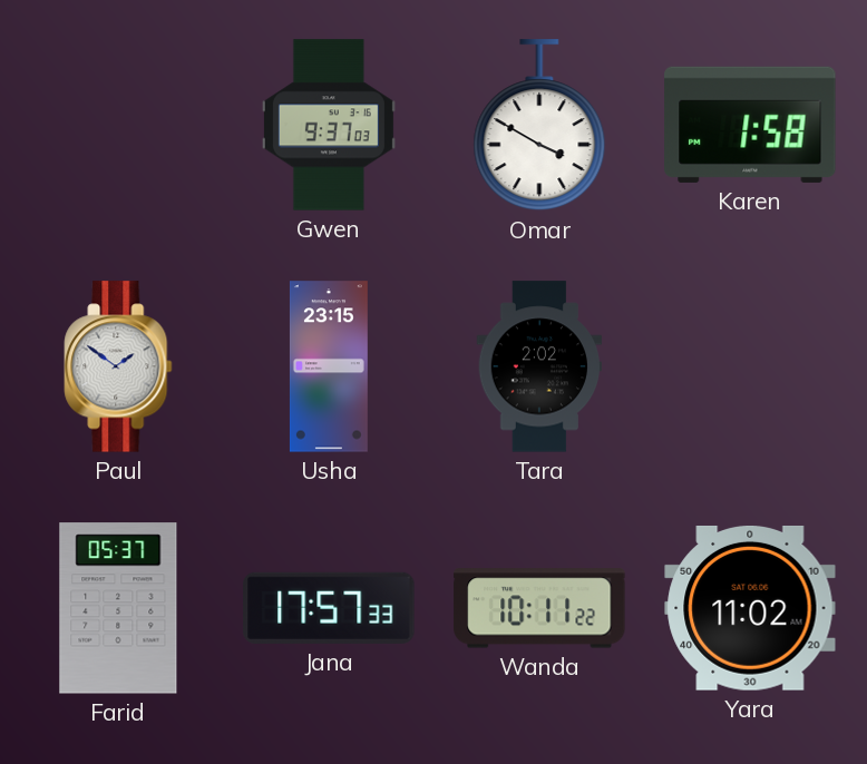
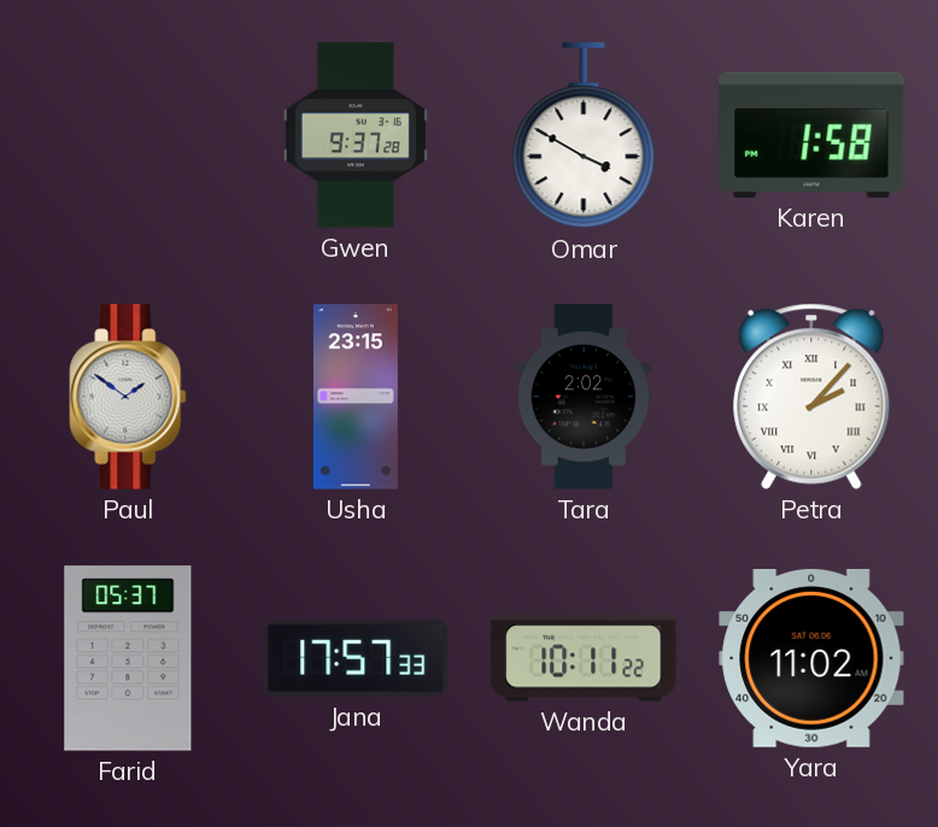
Gwen: 9:37:03 -> 9:37:28
Petra: none -> 2:07
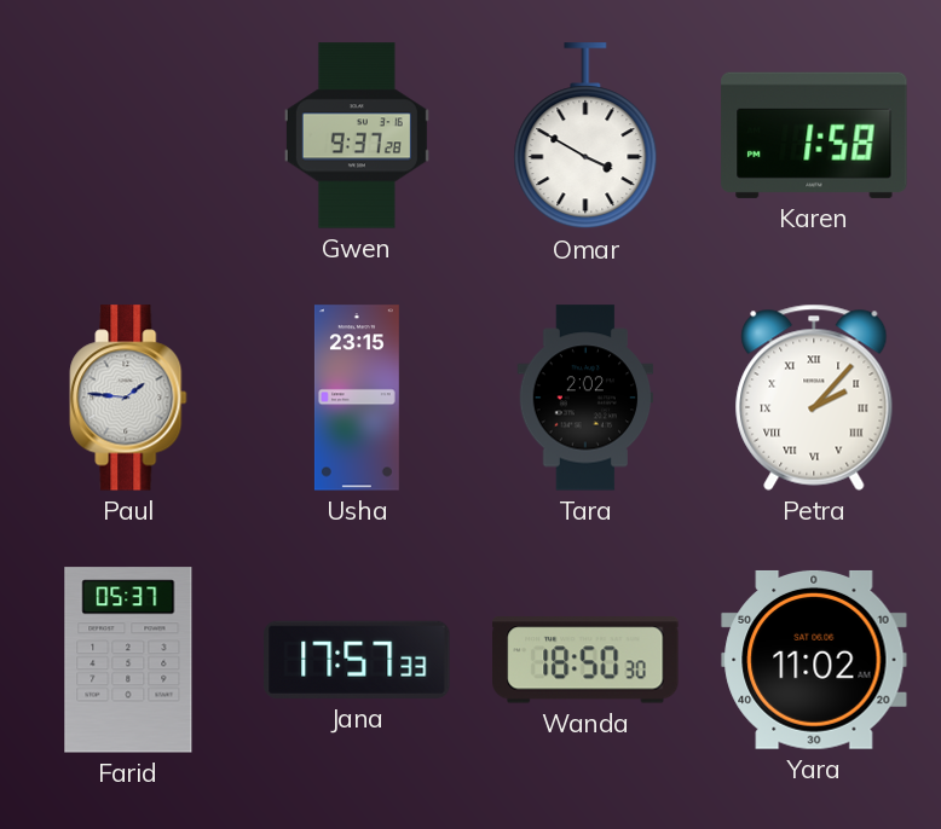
Paul: 1:51 -> 1:46
Wanda: 10:11 -> 18:50
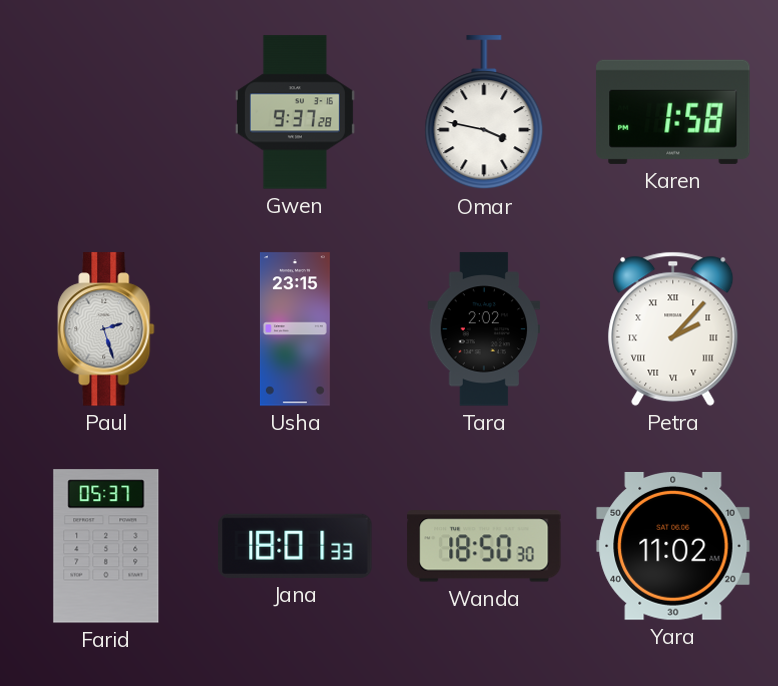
Omar: 3:50 -> 3:47
Paul: 1:46 -> 2:27
Jana: 17:57 -> 18:01
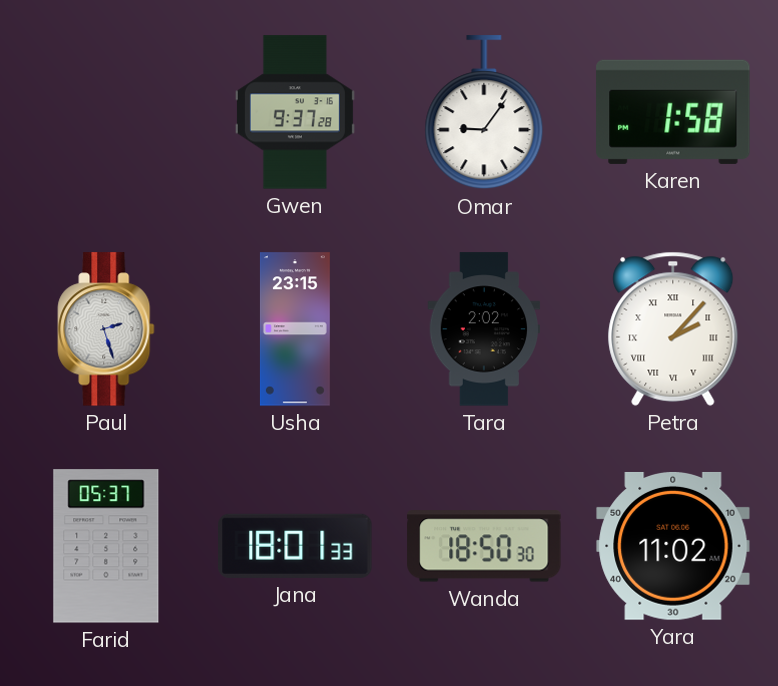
Omar: 3:47 -> 9:06
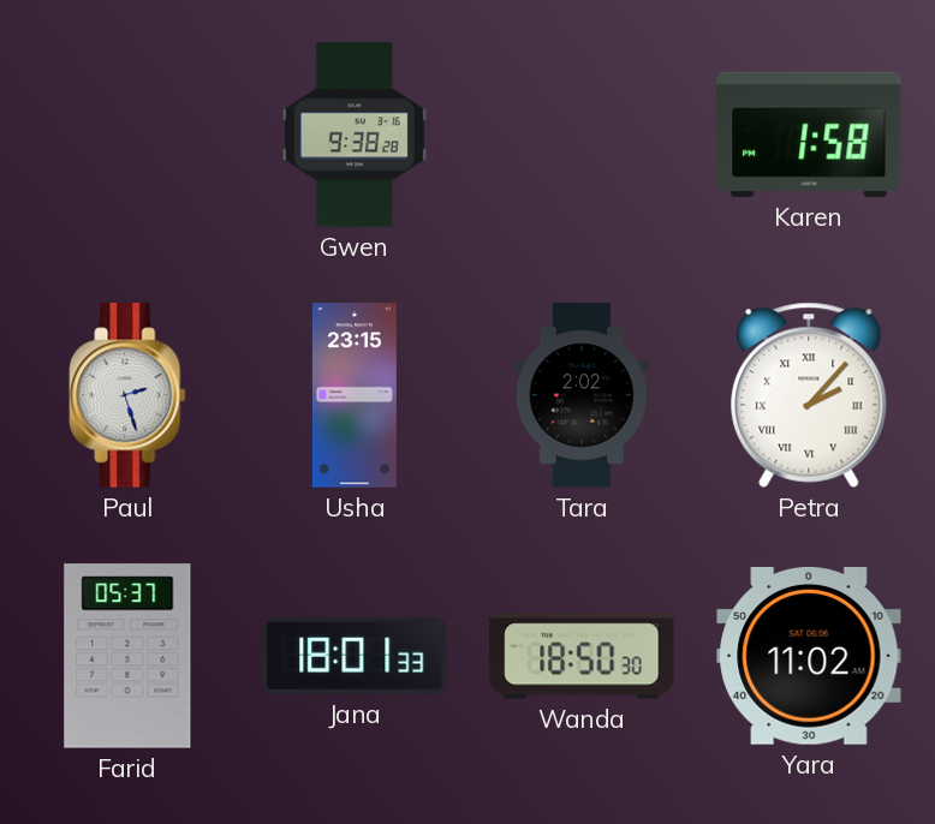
Gwen: 9:37 -> 9:38
Omar: 9:06 -> none
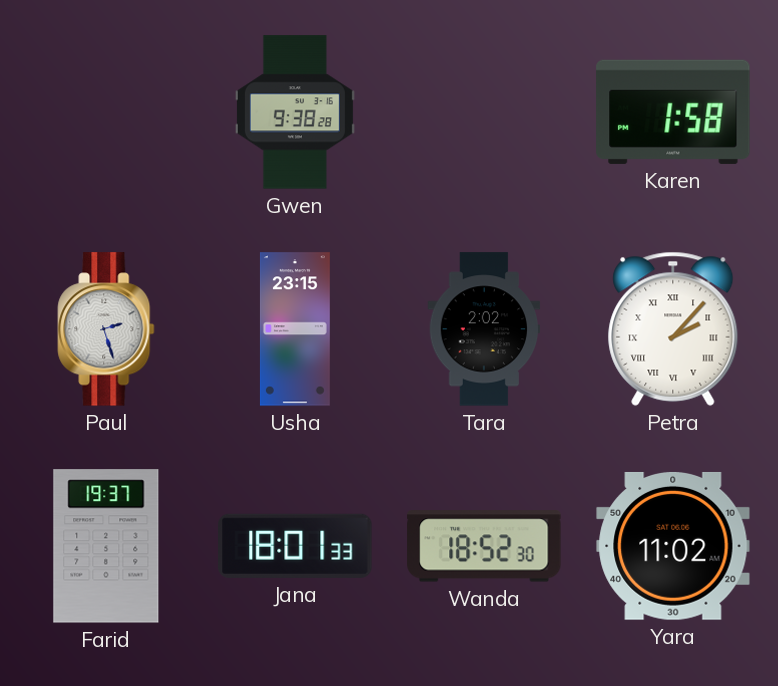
Farid: 05:37 -> 19:37
Wanda: 18:50 -> 18:52
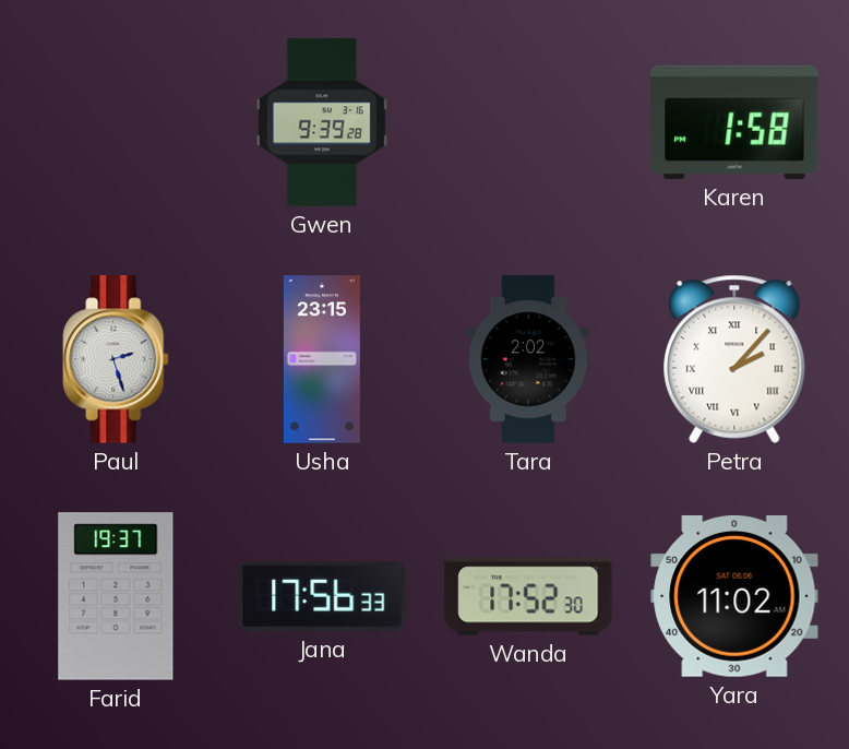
Gwen: 9:38 -> 9:39
Jana: 18:01 -> 17:56
Wanda: 18:52 -> 17:52
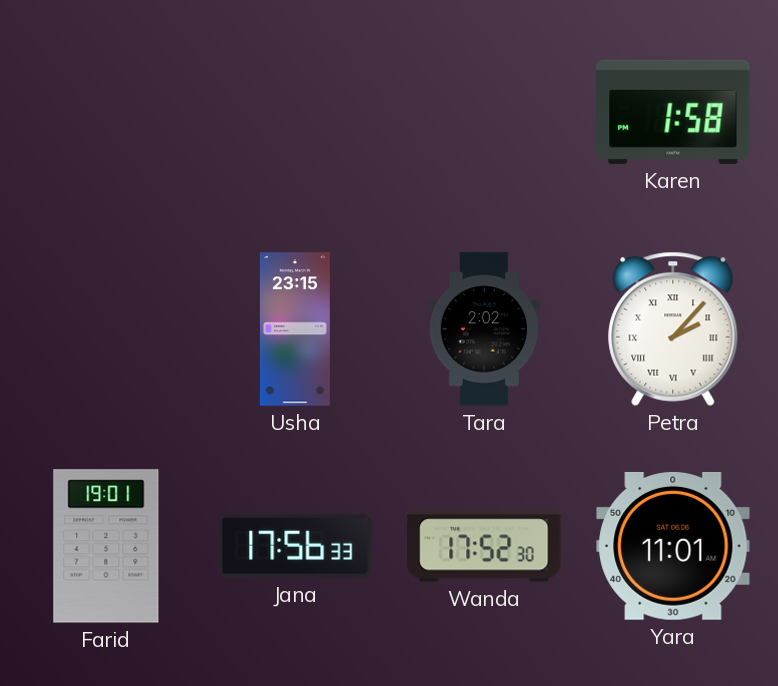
Gwen: 9:39 -> none
Paul: 2:27 -> none
Farid: 19:37 -> 19:01
Yara: 11:02 -> 11:01
